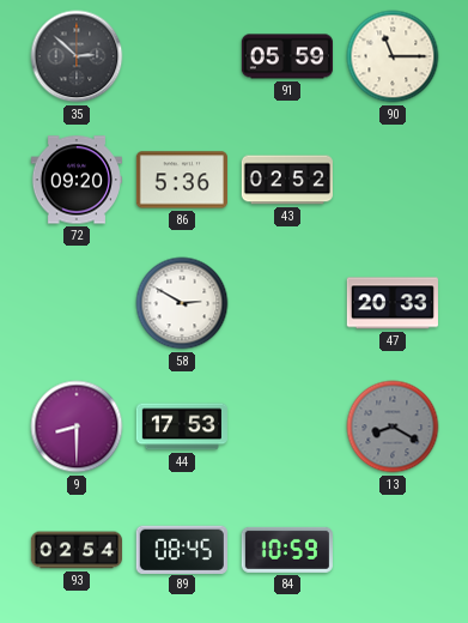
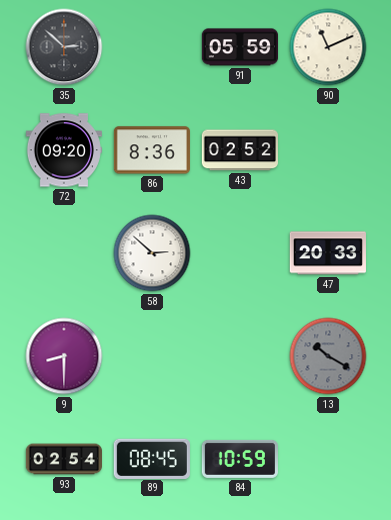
90: 11:15 -> 11:11
86: 5:36 -> 8:36
58: 2:50 -> 2:52
44: 17:53 -> none
13: 8:20 -> 10:20
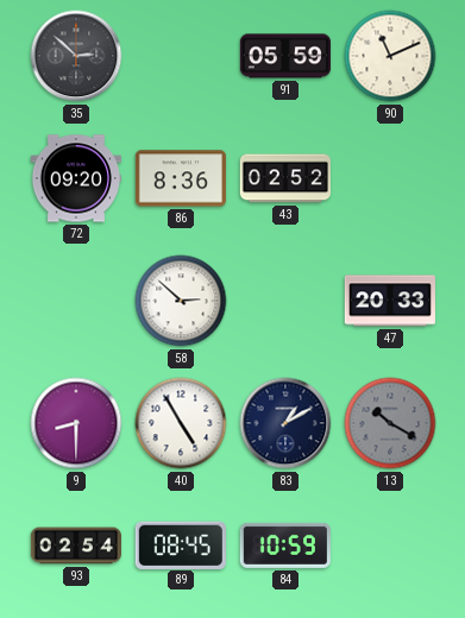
40: none -> 4:55
83: none -> 1:10
